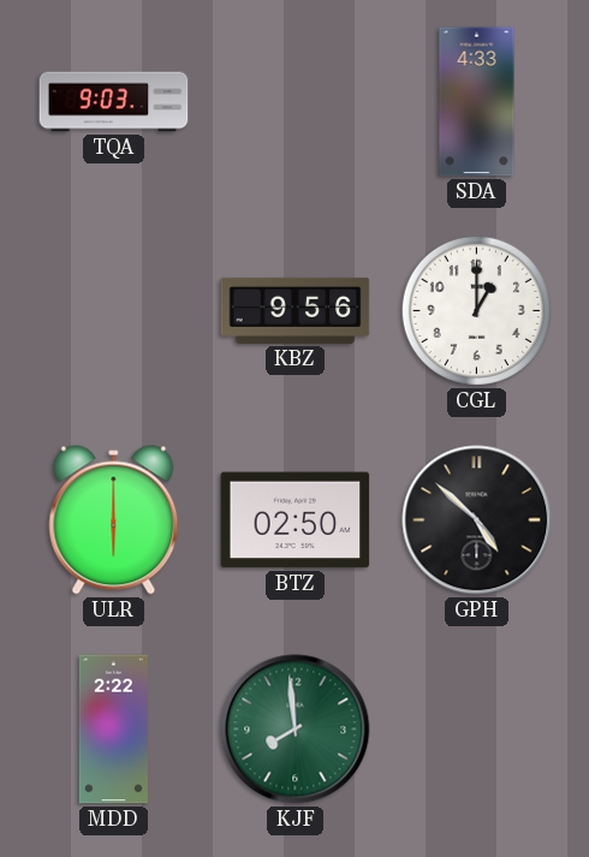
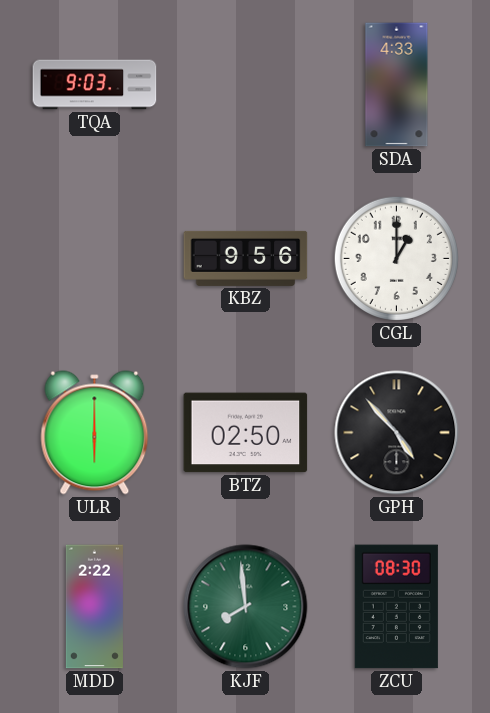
GPH: 4:52 -> 4:53
ZCU: none -> 08:30
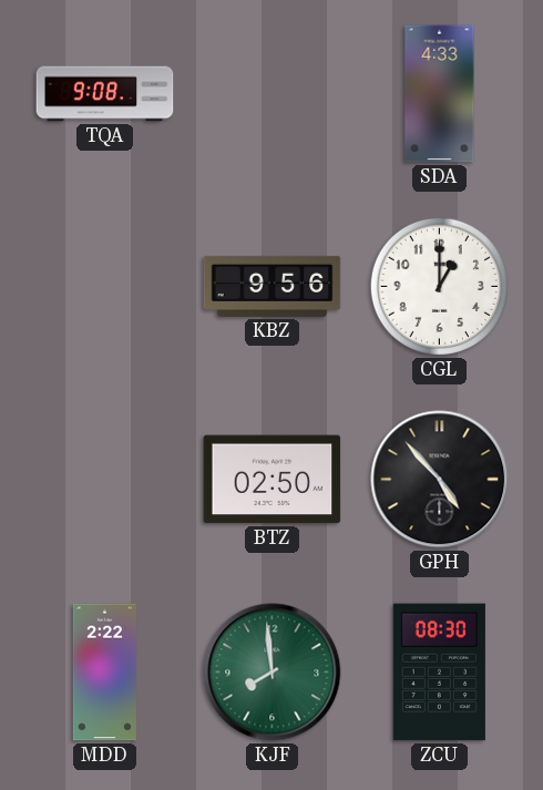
TQA: 9:03 -> 9:08
ULR: 6:00 -> none
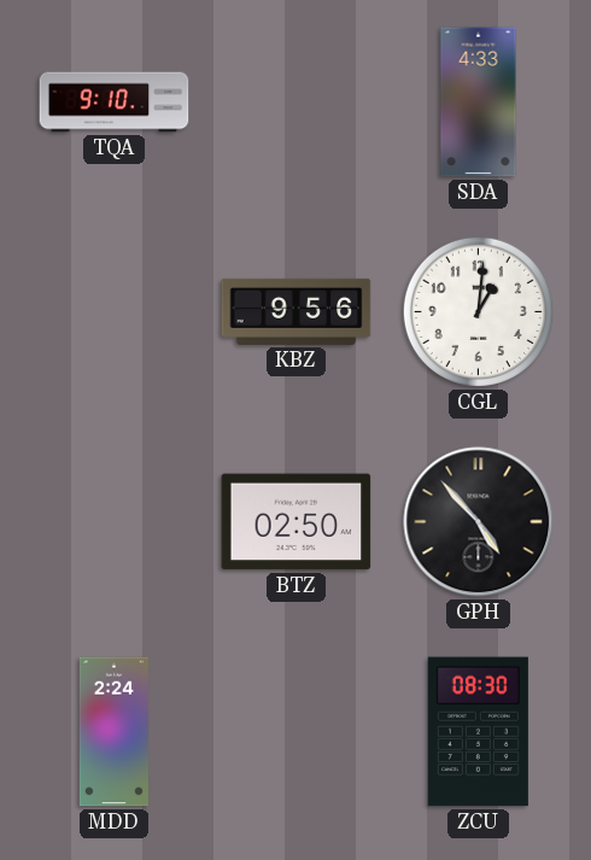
TQA: 9:08 -> 9:10
CGL: 1:00 -> 1:01
MDD: 2:22 -> 2:24
KJF: 7:59 -> none
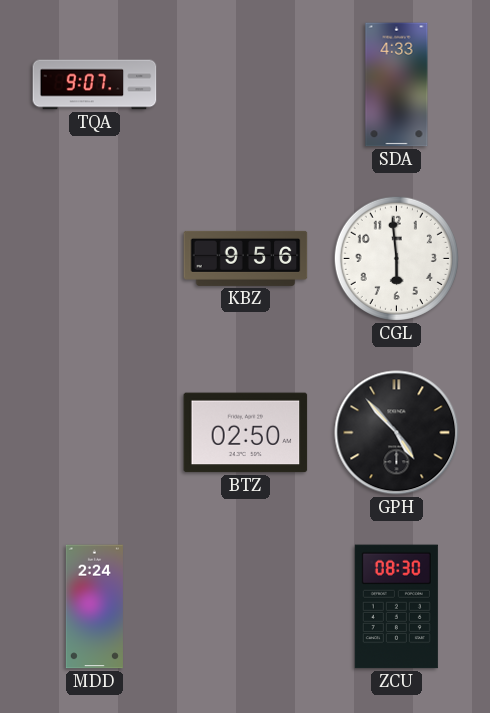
TQA: 9:10 -> 9:07
CGL: 1:01 -> 5:59
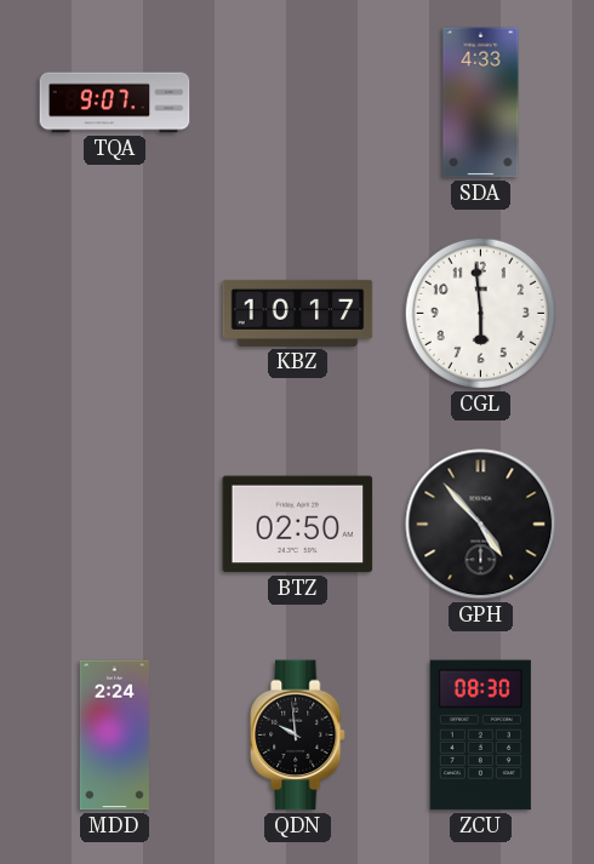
KBZ: 9:56 -> 10:17
QDN: none -> 9:59
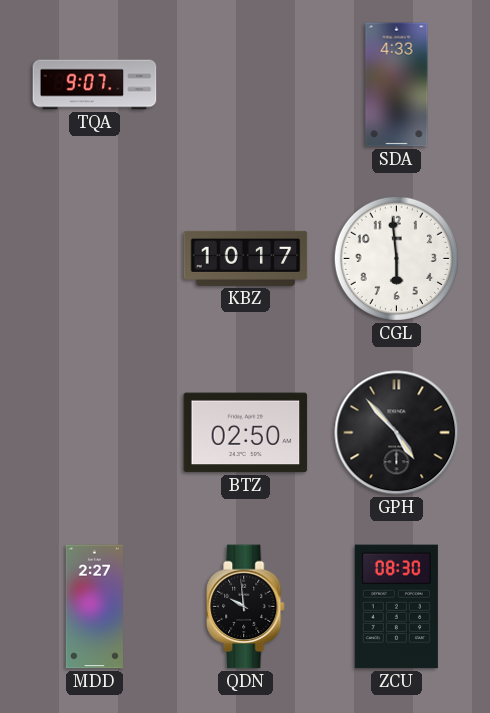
MDD: 2:24 -> 2:27
